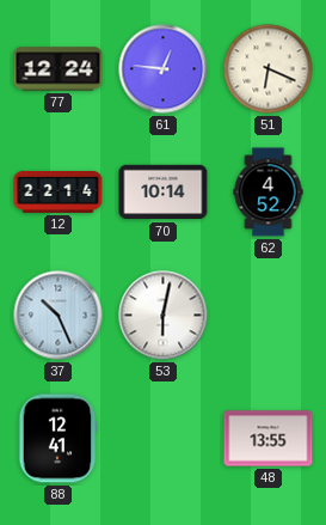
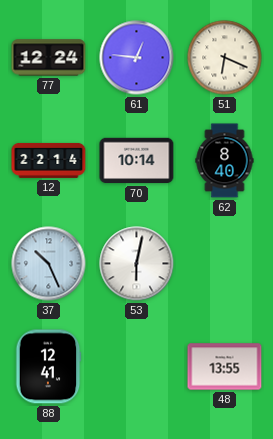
62: 4:52 -> 8:40
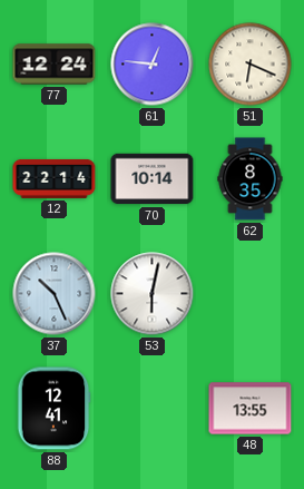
62: 8:40 -> 8:35
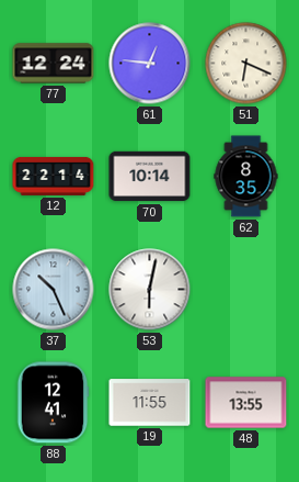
19: none -> 11:55
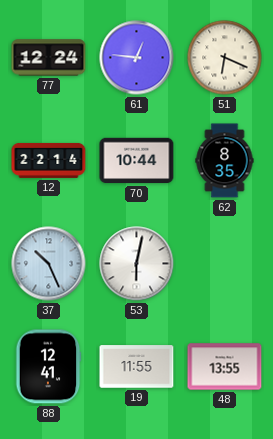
70: 10:14 -> 10:44
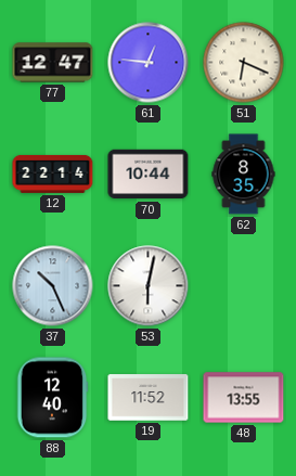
77: 12:24 -> 12:47
88: 12:41 -> 12:40
19: 11:55 -> 11:52
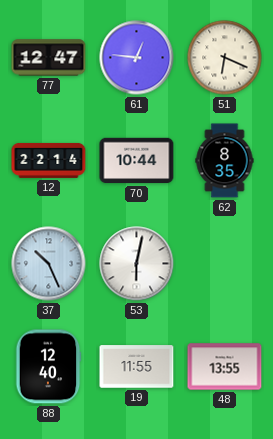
19: 11:52 -> 11:55
